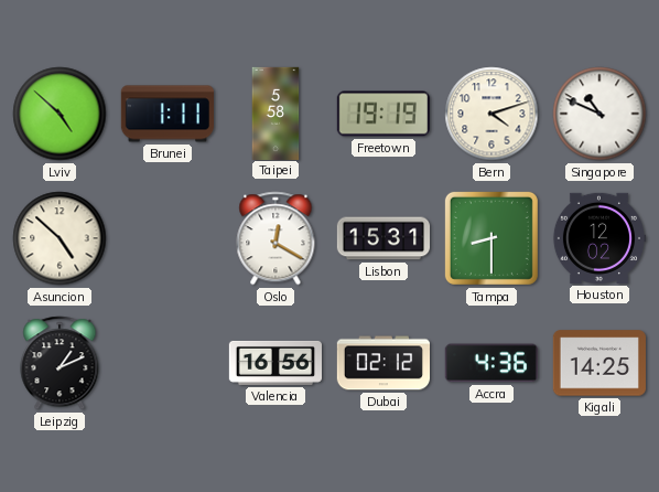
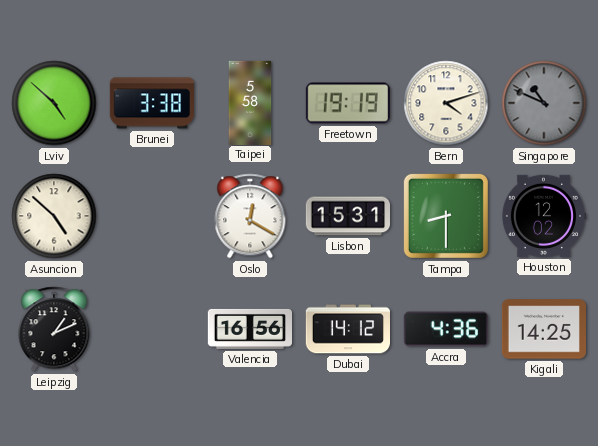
Brunei: 1:11 -> 3:38
Singapore dial: white -> grey
Dubai: 02:12 -> 14:12
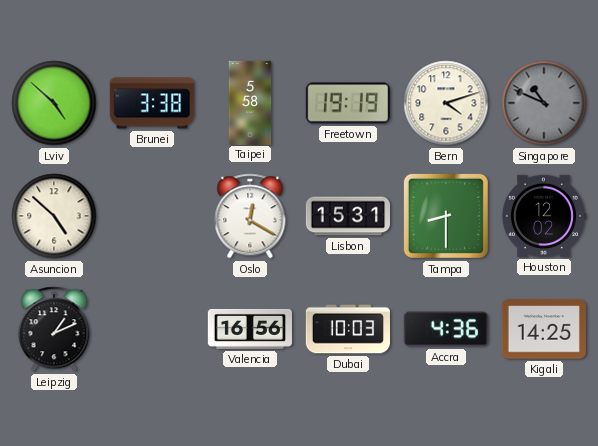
Dubai: 14:12 -> 10:03
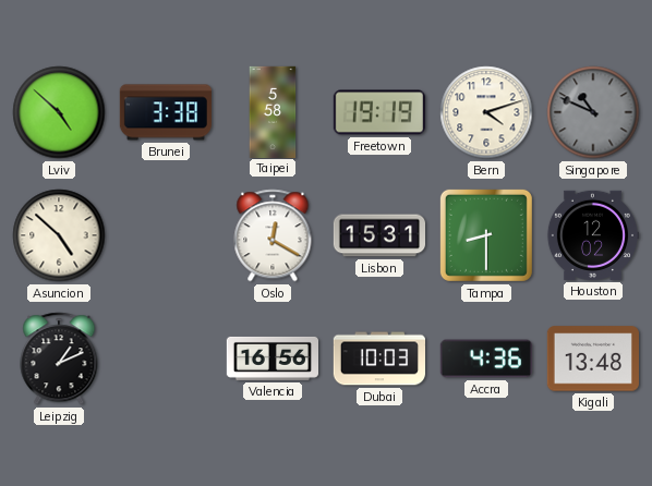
Kigali: 14:25 -> 13:48
